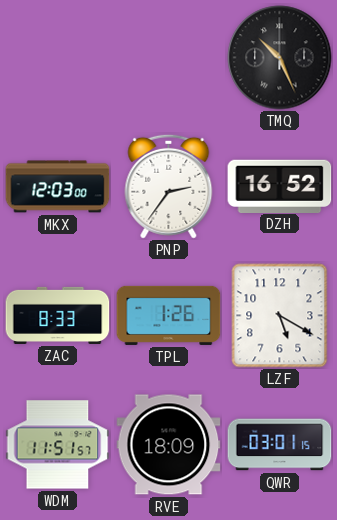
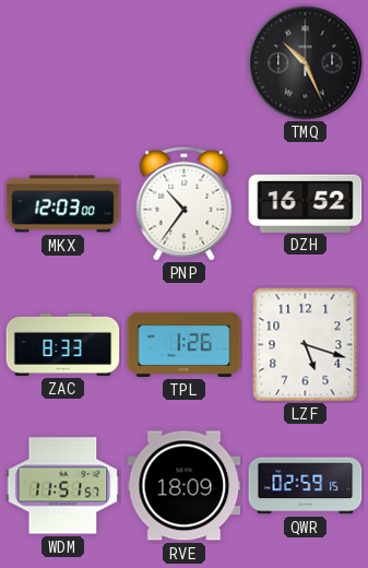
PNP: 2:36 -> 10:36
LZF: 5:20 -> 5:18
QWR: 03:01 -> 02:59
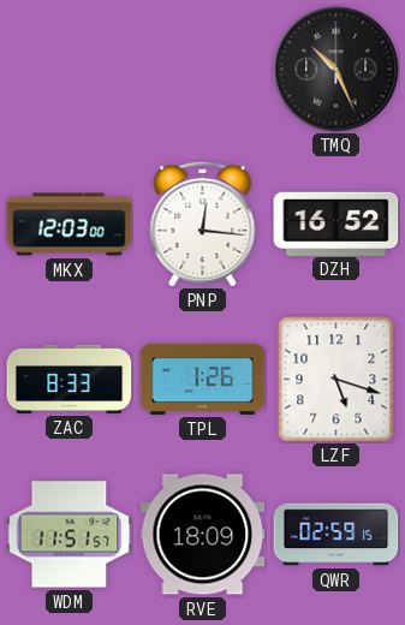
PNP: 10:36 -> 12:16
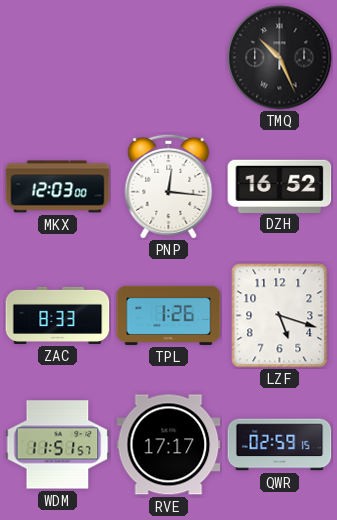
RVE: 18:09 -> 17:17
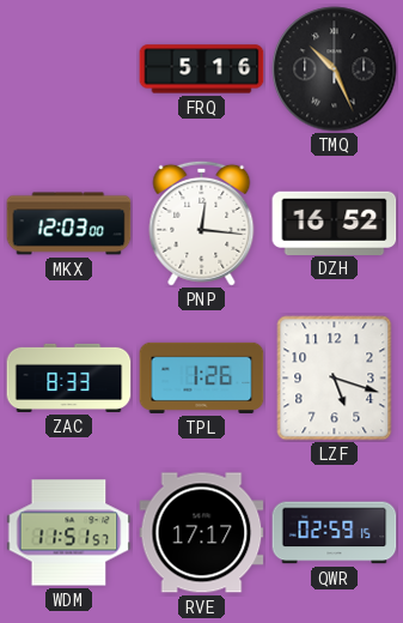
FRQ: none -> 5:16
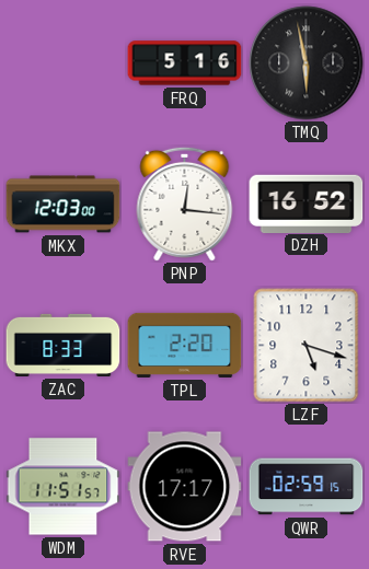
TMQ: 10:26 -> 5:58
TPL: 1:26 -> 2:20
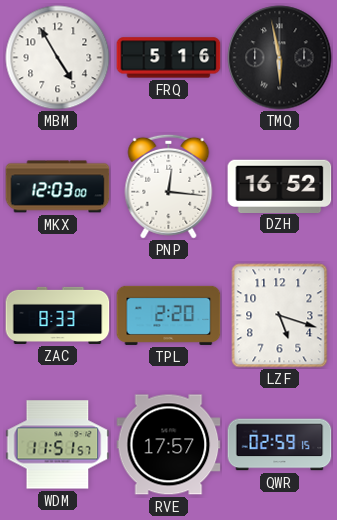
MBM: none -> 4:55
RVE: 17:17 -> 17:57
